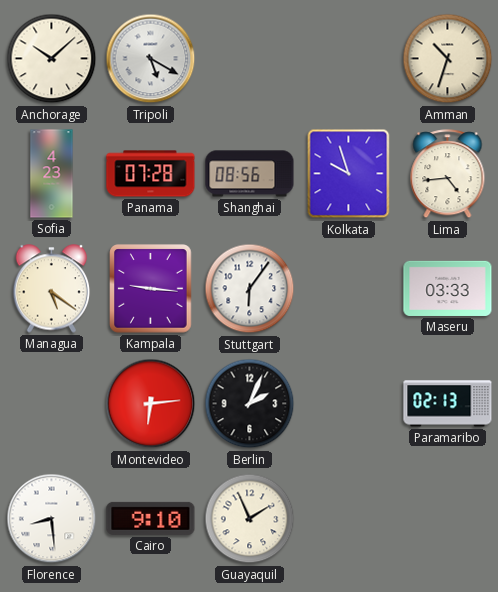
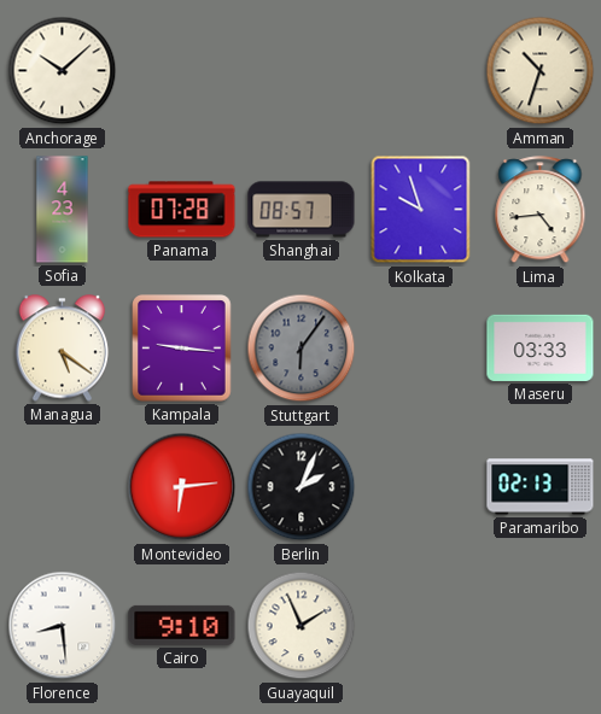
Tripoli: 5:20 -> none
Shanghai: 08:56 -> 08:57
Stuttgart dial: white -> grey
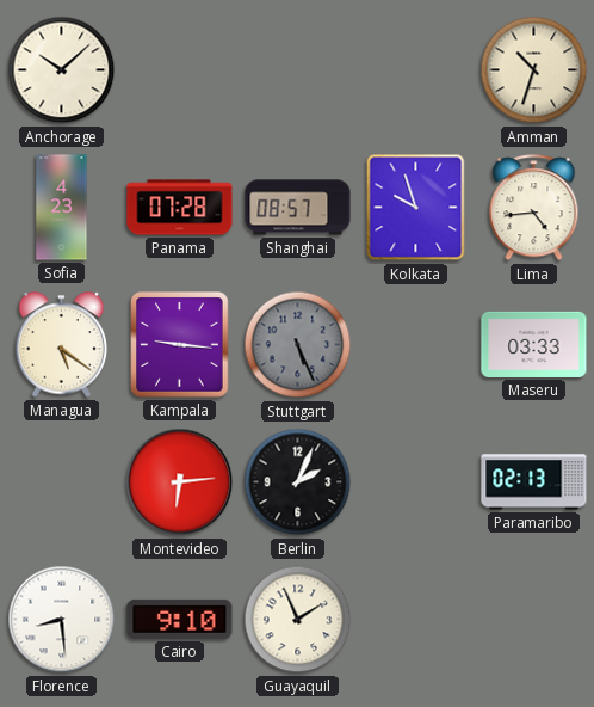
Stuttgart: 6:06 -> 5:26
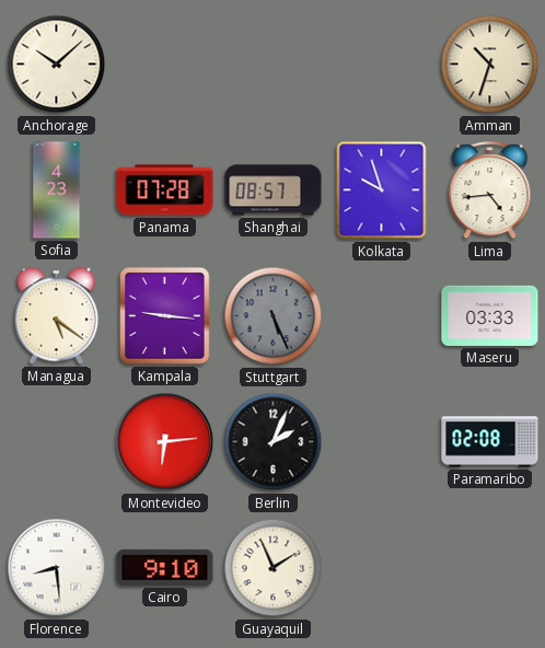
Paramaribo: 02:13 -> 02:08
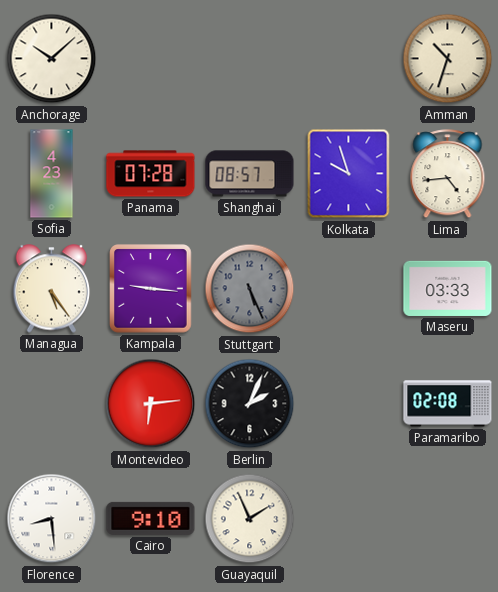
Managua: 5:21 -> 5:24
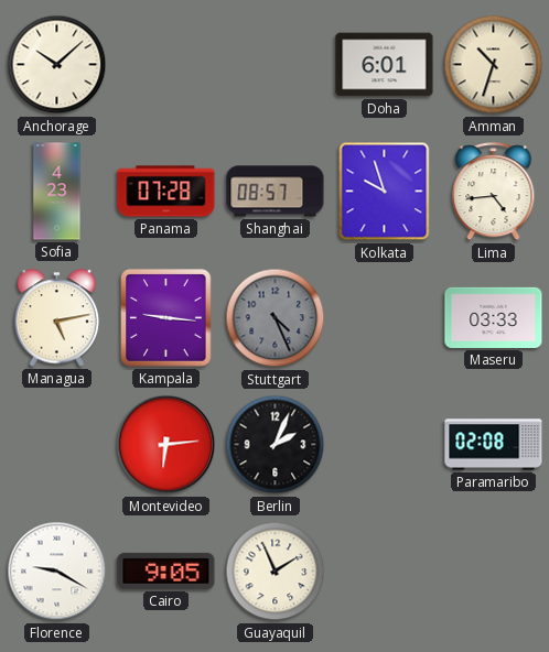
Doha: none -> 6:01
Managua: 5:24 -> 5:13
Stuttgart: 5:26 -> 4:26
Florence: 8:29 -> 9:20
Cairo: 9:10 -> 9:05
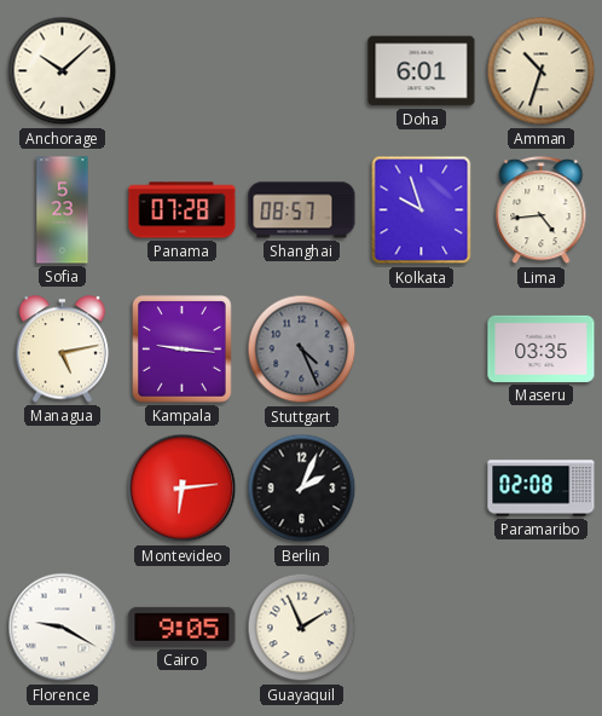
Sofia: 4:23 -> 5:23
Maseru: 03:33 -> 03:35
